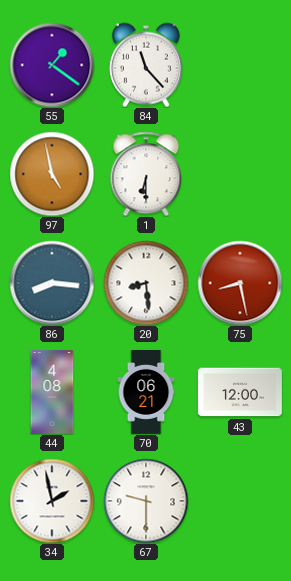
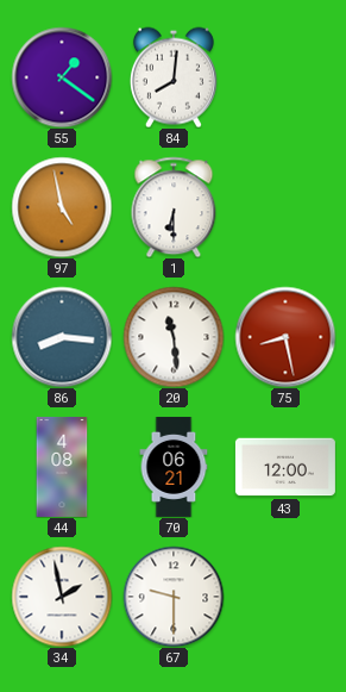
84: 11:23 -> 8:01
20: 8:29 -> 11:29
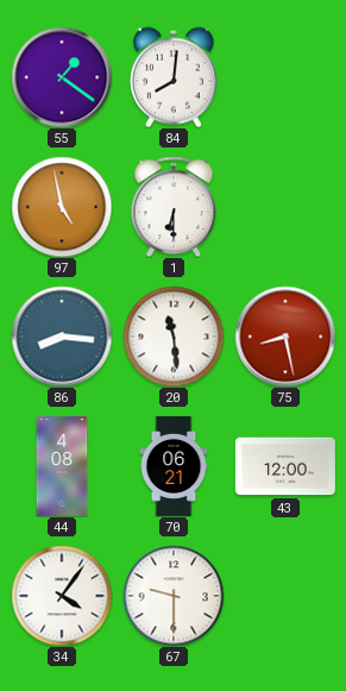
34: 1:58 -> 4:06
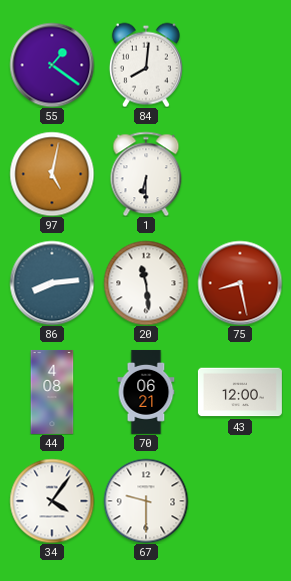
97: 4:58 -> 5:02
86: 8:16 -> 8:14
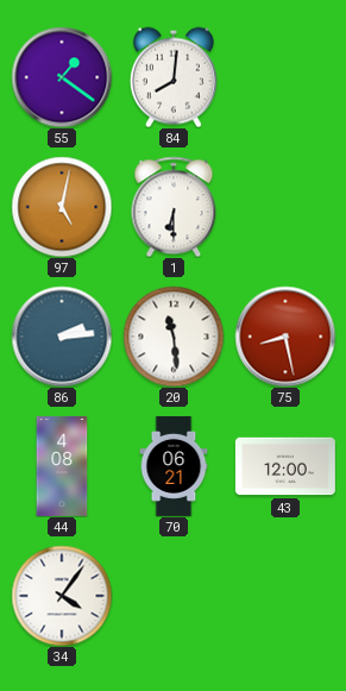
86: 8:14 -> 2:14
67: 9:30 -> none
